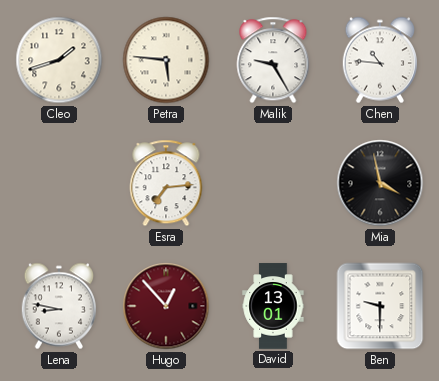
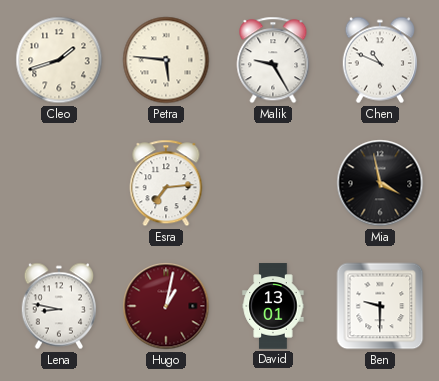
Chen: 10:46 -> 10:49
Hugo: 12:53 -> 1:02
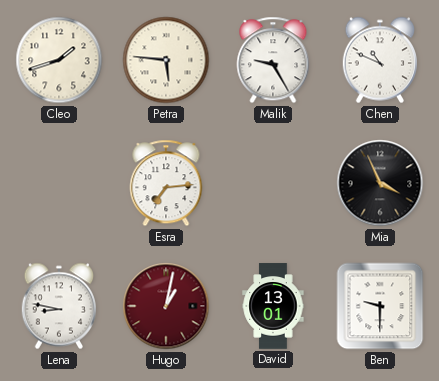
Mia: 3:58 -> 3:56
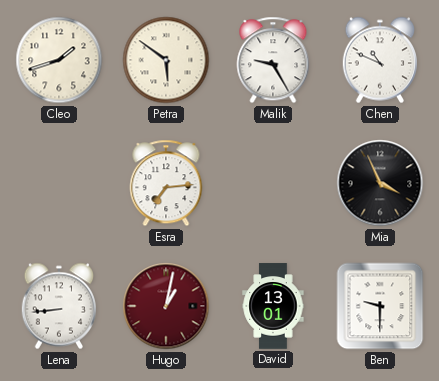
Petra: 5:46 -> 5:51
Lena: 8:47 -> 8:44
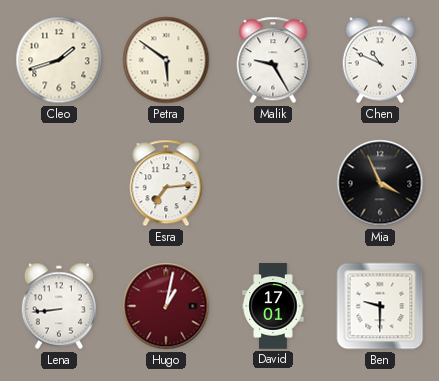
David: 13:01 -> 17:01
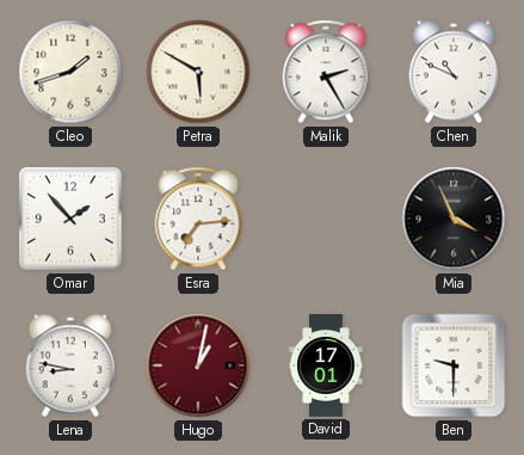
Petra: 5:51 -> 5:50
Malik: 9:25 -> 2:25
Omar: none -> 1:53
Lena: 8:44 -> 8:47
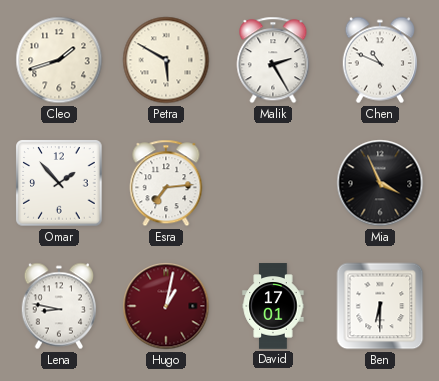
Ben: 9:30 -> 6:30
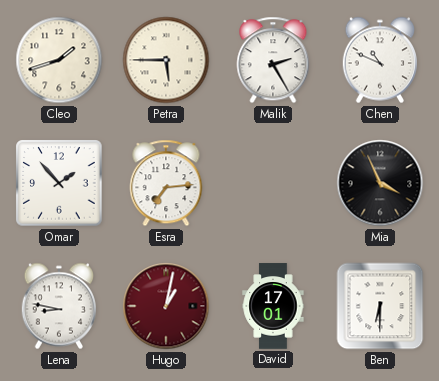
Petra: 5:50 -> 5:45
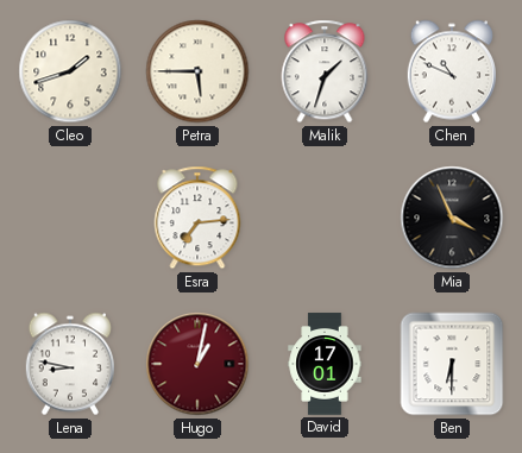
Malik: 2:25 -> 1:33
Omar: 1:53 -> none
